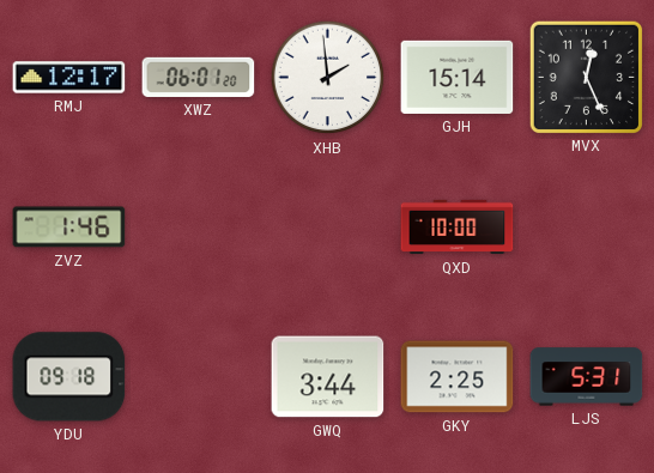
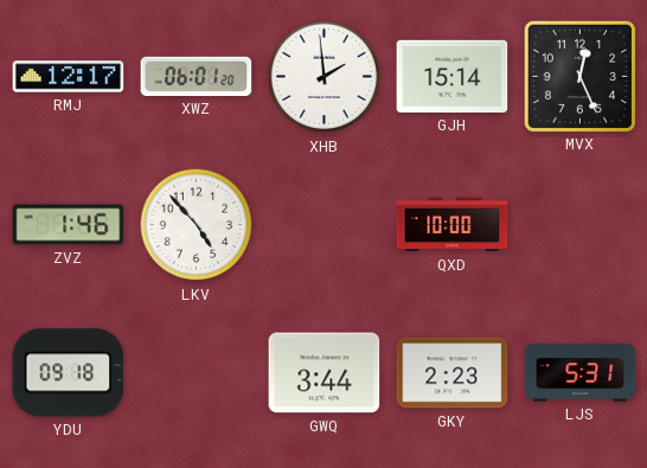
LKV: none -> 4:53
GKY: 2:25 -> 2:23
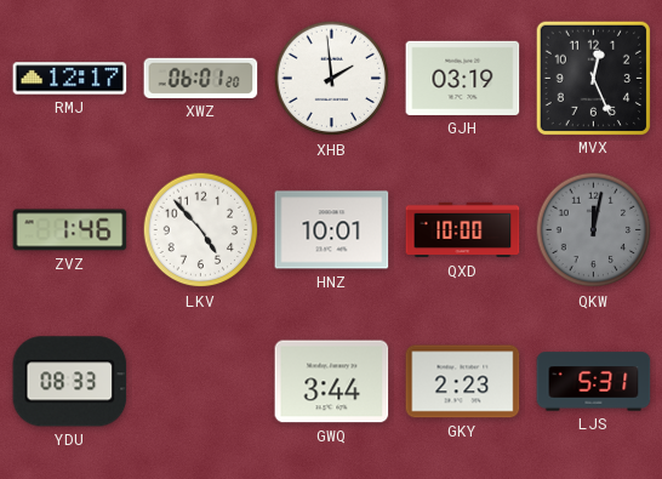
GJH: 15:14 -> 03:19
HNZ: none -> 10:01
QKW: none -> 12:02
YDU: 09:18 -> 08:33
